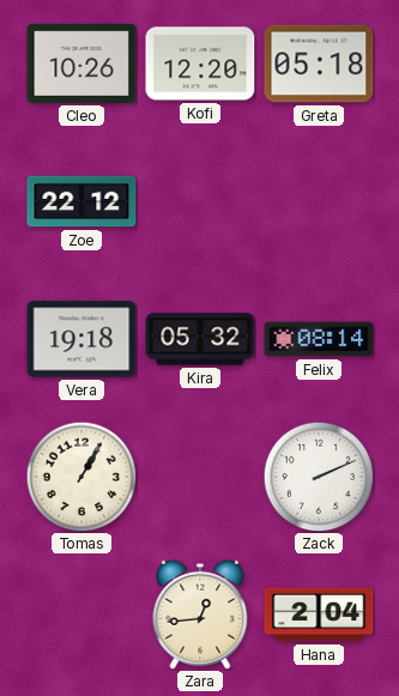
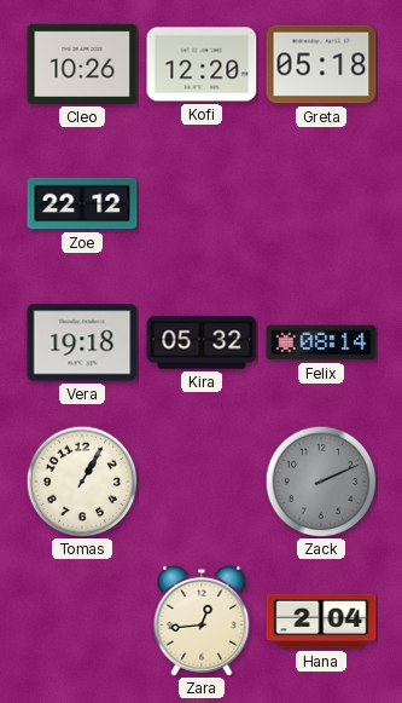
Zack dial: white -> grey
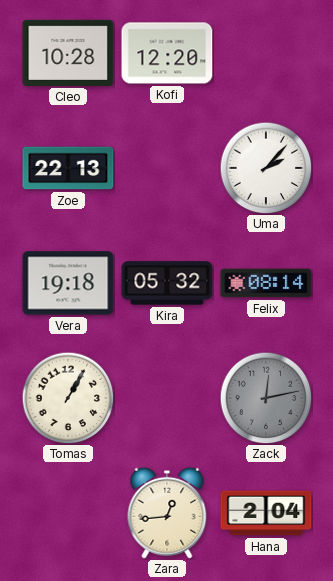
Cleo: 10:26 -> 10:28
Greta: 05:18 -> none
Zoe: 22:12 -> 22:13
Uma: none -> 2:07
Zack: 2:11 -> 12:13
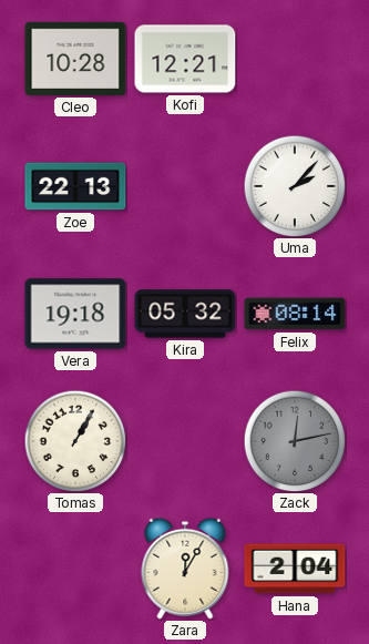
Kofi: 12:20 -> 12:21
Zara: 12:44 -> 12:05
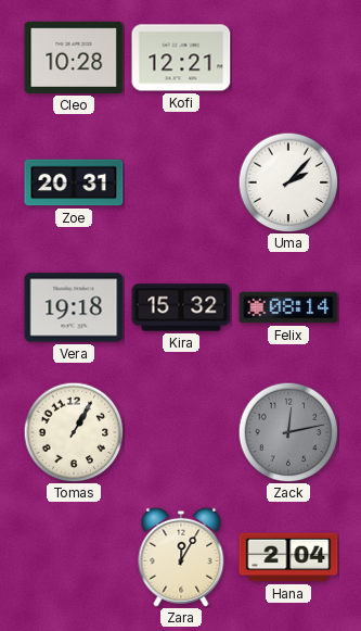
Zoe: 22:13 -> 20:31
Kira: 05:32 -> 15:32
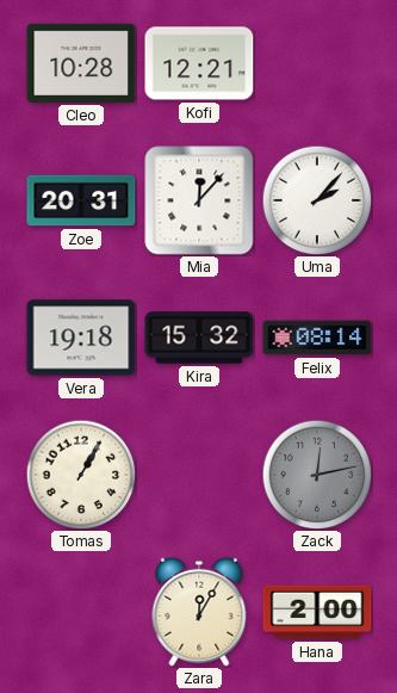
Mia: none -> 12:07
Hana: 2:04 -> 2:00
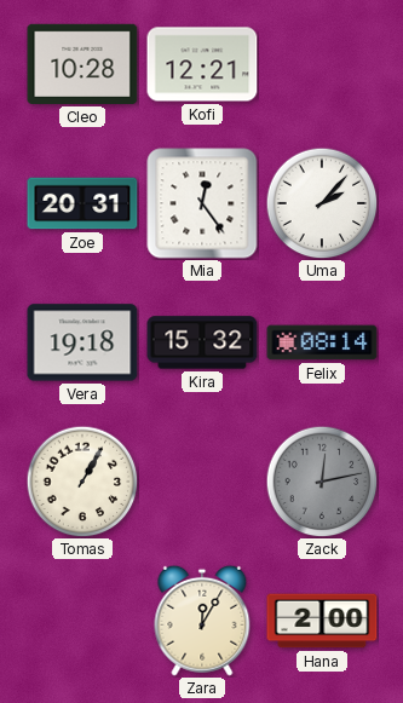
Mia: 12:07 -> 12:24
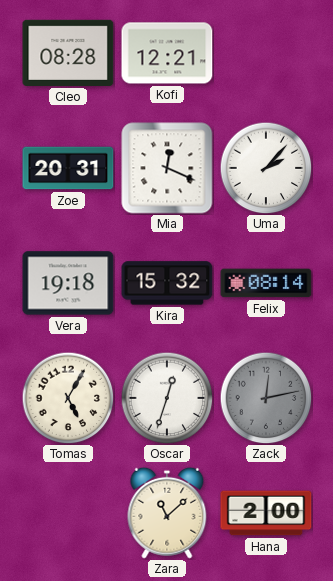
Cleo: 10:28 -> 08:28
Mia: 12:24 -> 12:19
Tomas: 1:05 -> 5:05
Oscar: none -> 12:33
Zara: 12:05 -> 11:08
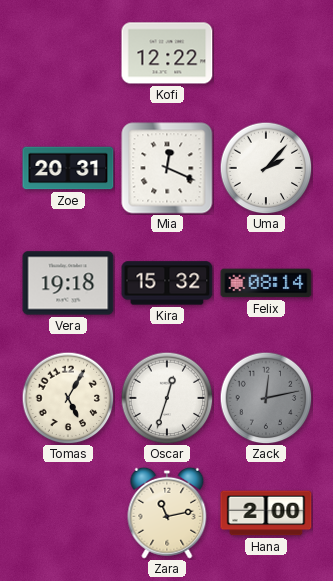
Cleo: 08:28 -> none
Kofi: 12:21 -> 12:22
Zara: 11:08 -> 11:13
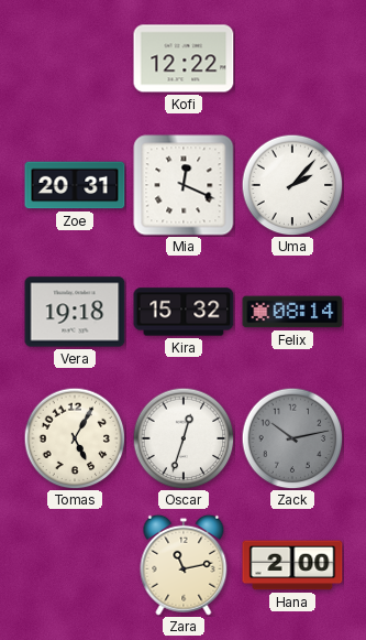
Zack: 12:13 -> 10:13
